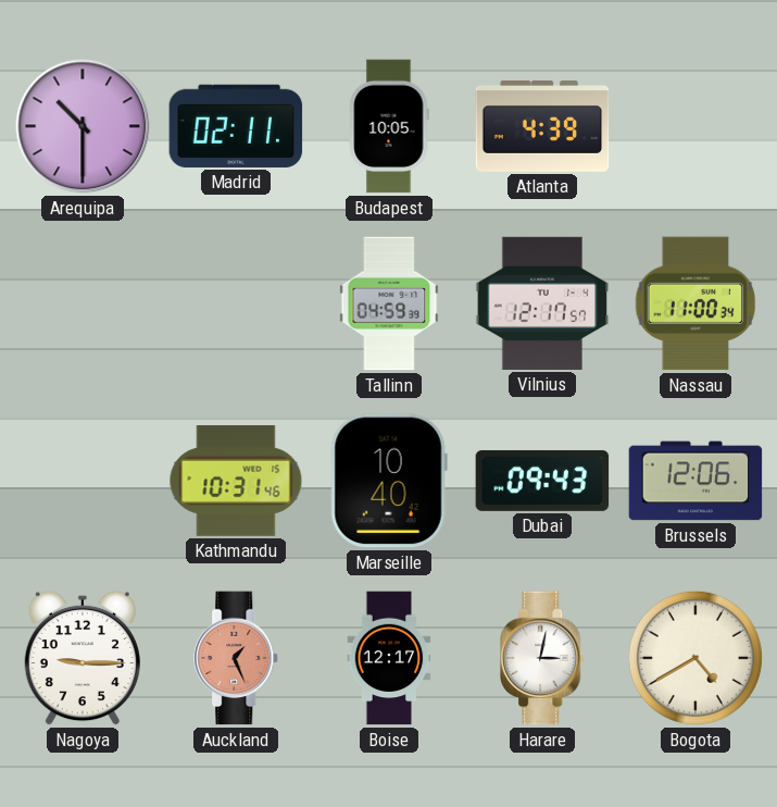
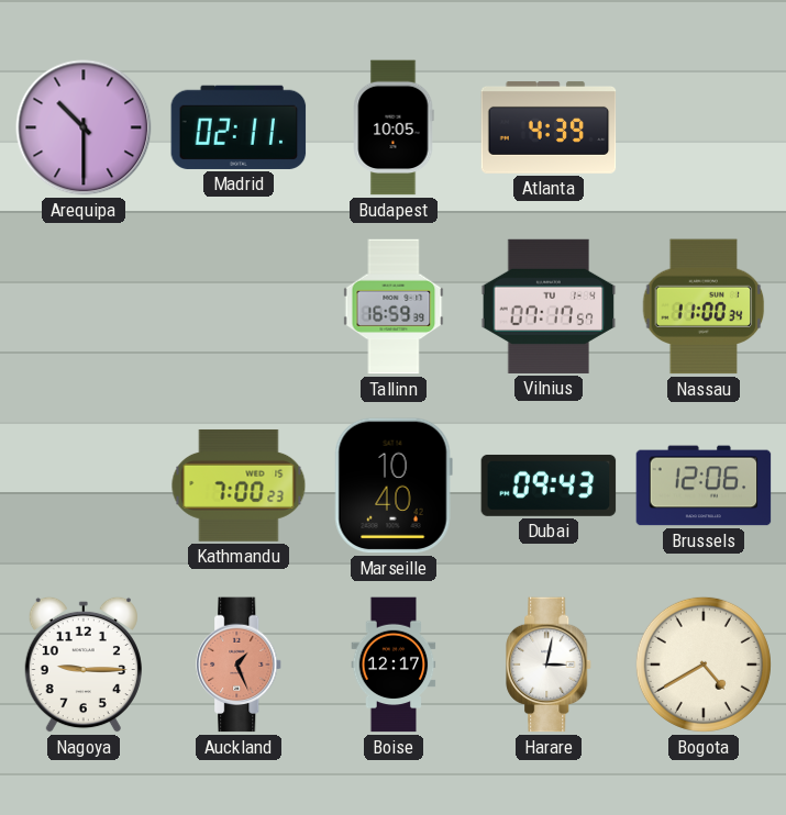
Tallinn: 04:59 -> 16:59
Vilnius: 12:17 -> 07:17
Kathmandu: 10:31 -> 7:00
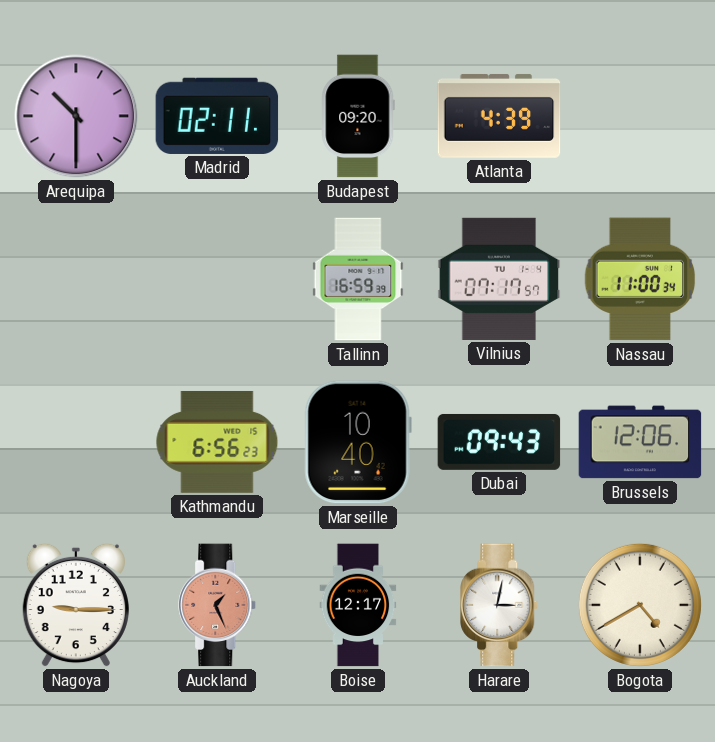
Budapest: 10:05 -> 09:20
Kathmandu: 7:00 -> 6:56
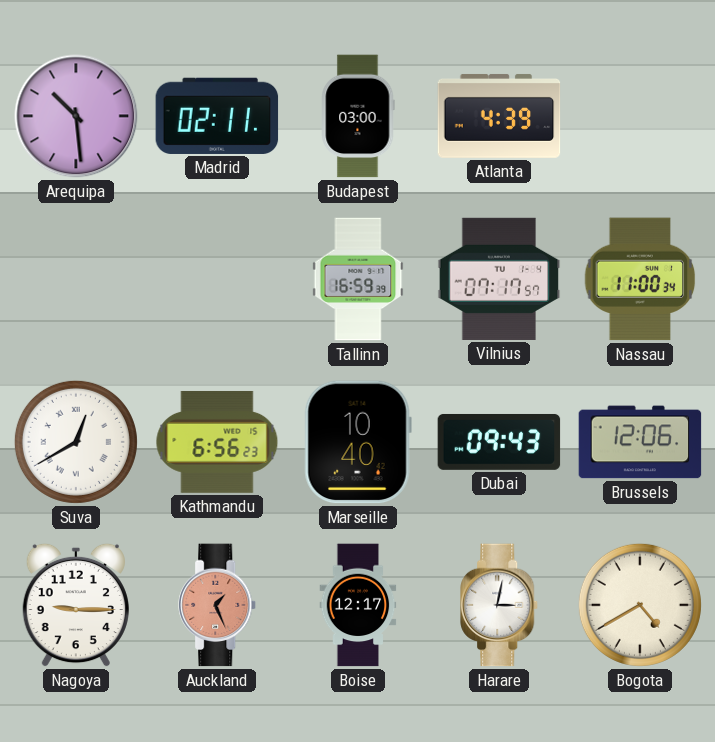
Arequipa: 10:30 -> 10:29
Budapest: 09:20 -> 03:00
Suva: none -> 12:40
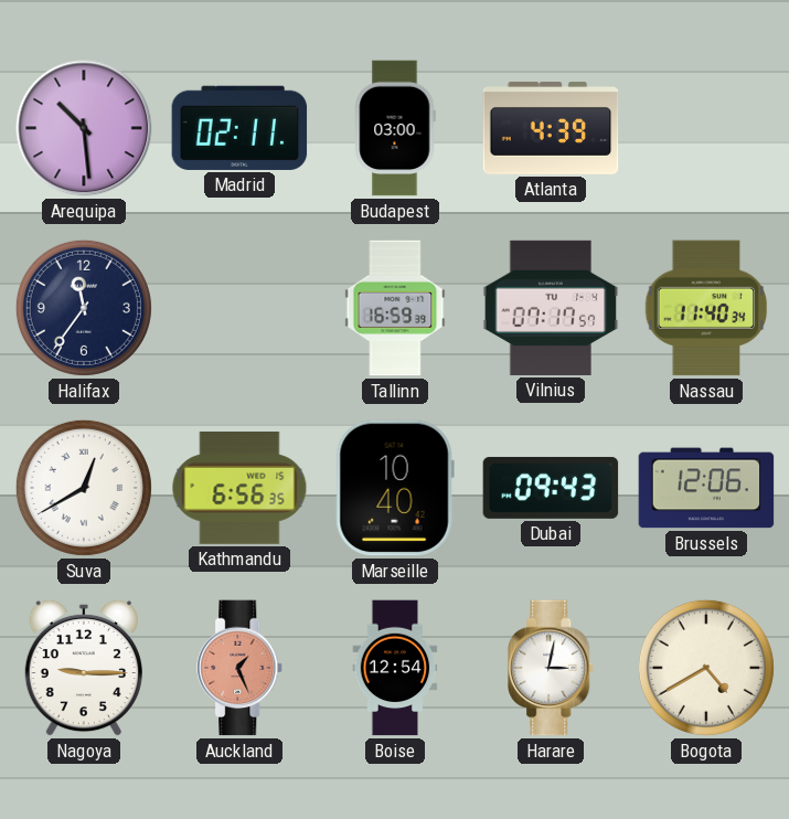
Halifax: none -> 11:36
Nassau: 11:00 -> 11:40
Kathmandu: 6:56:23 -> 6:56:35
Boise: 12:17 -> 12:54
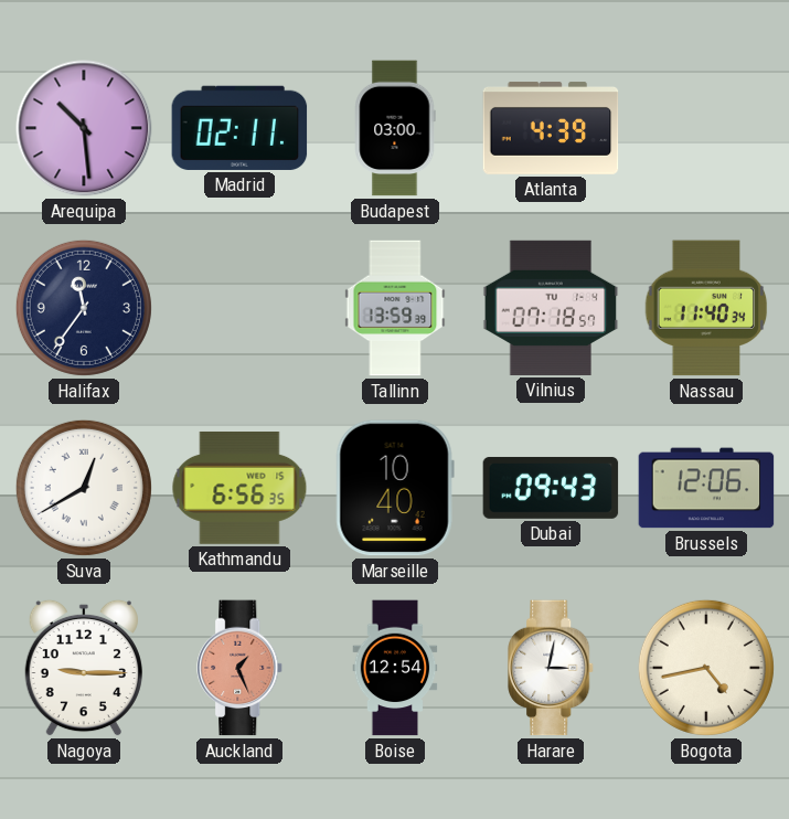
Tallinn: 16:59 -> 13:59
Vilnius: 07:17 -> 07:18
Bogota: 4:40 -> 4:43
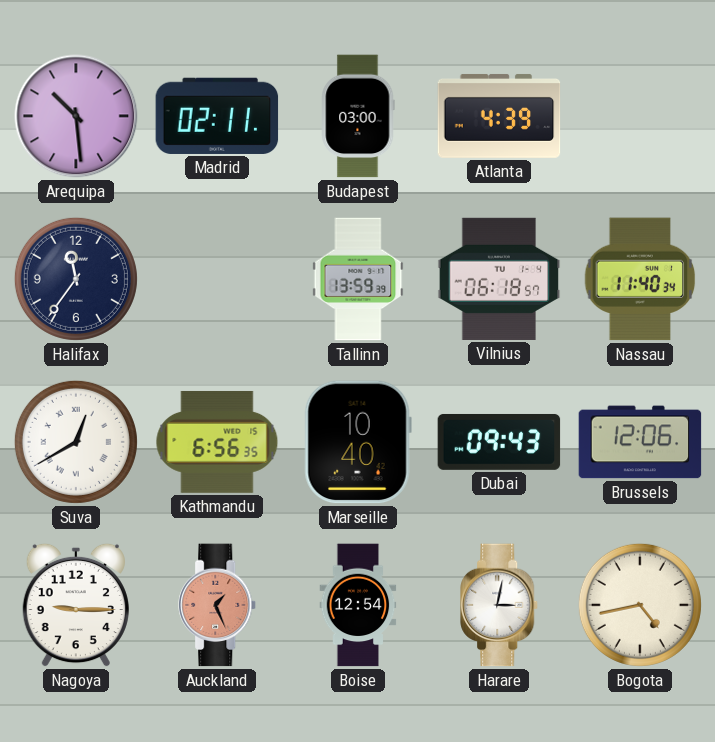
Vilnius: 07:18 -> 06:18
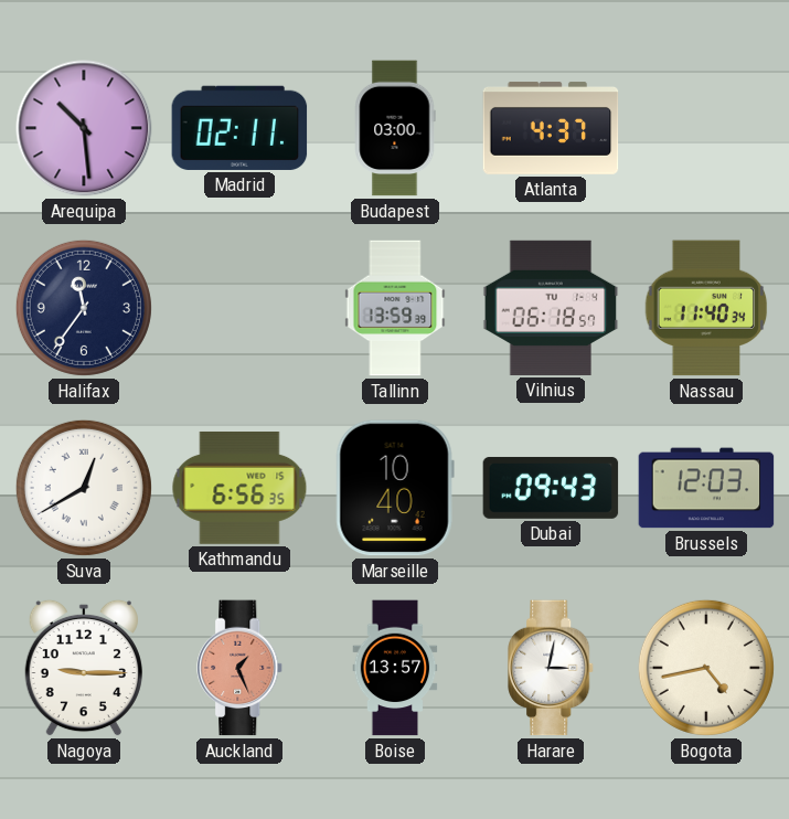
Atlanta: 4:39 -> 4:37
Brussels: 12:06 -> 12:03
Boise: 12:54 -> 13:57
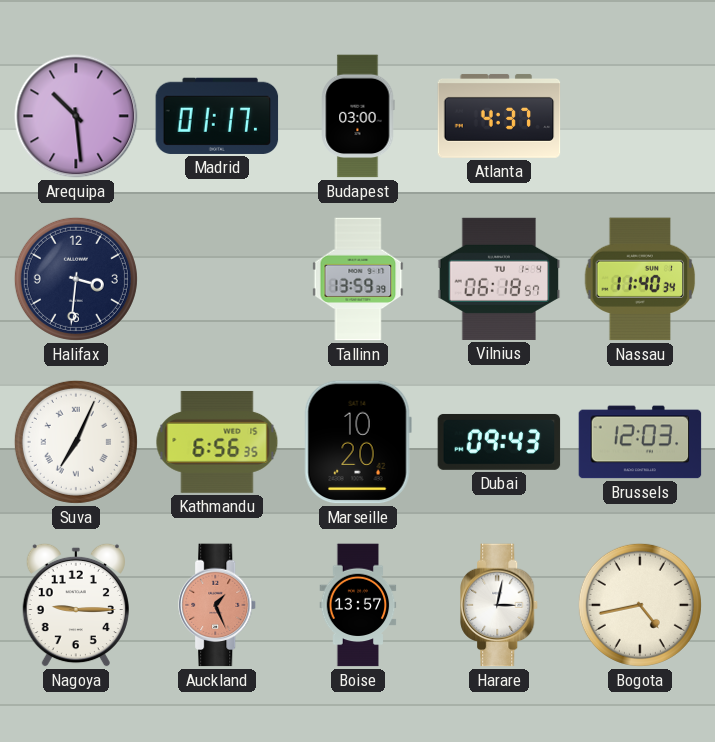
Madrid: 02:11 -> 01:17
Halifax: 11:36 -> 3:31
Suva: 12:40 -> 7:04
Marseille: 10:40 -> 10:20
